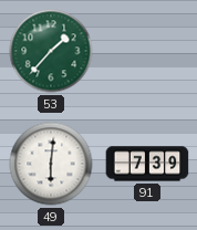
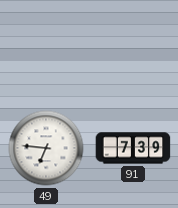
53: 1:37 -> none
49: 6:01 -> 6:46
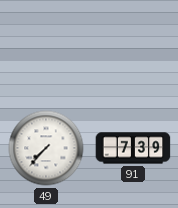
49: 6:46 -> 7:37
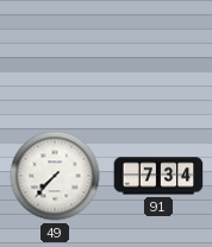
91: 7:39 -> 7:34
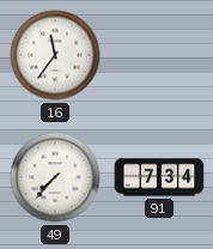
16: none -> 11:36
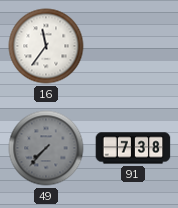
49 dial: white -> grey
91: 7:34 -> 7:38
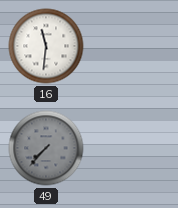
16: 11:36 -> 11:31
91: 7:38 -> none
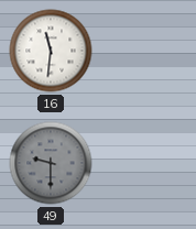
49: 7:37 -> 9:30
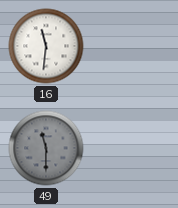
49: 9:30 -> 11:30
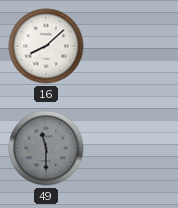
16: 11:31 -> 8:08
